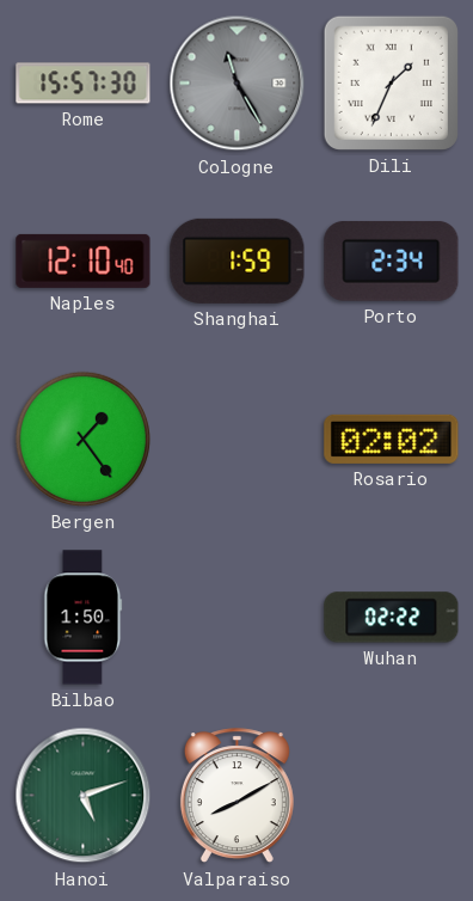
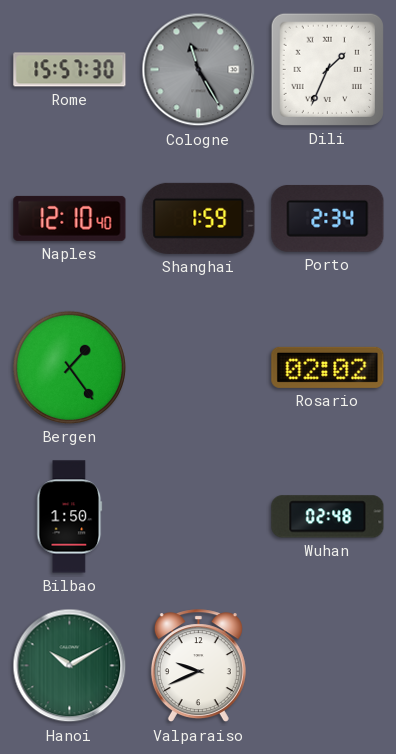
Wuhan: 02:22 -> 02:48
Hanoi: 5:12 -> 10:10
Valparaiso: 8:10 -> 9:41
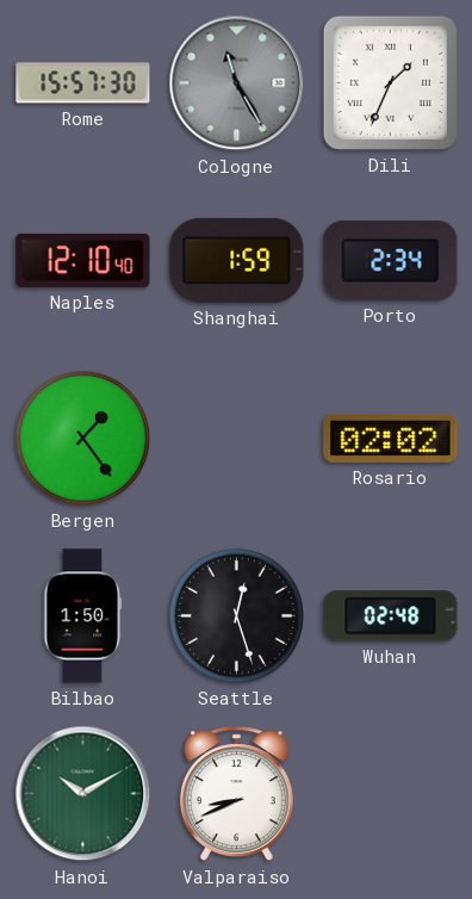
Seattle: none -> 12:27
Valparaiso: 9:41 -> 8:41
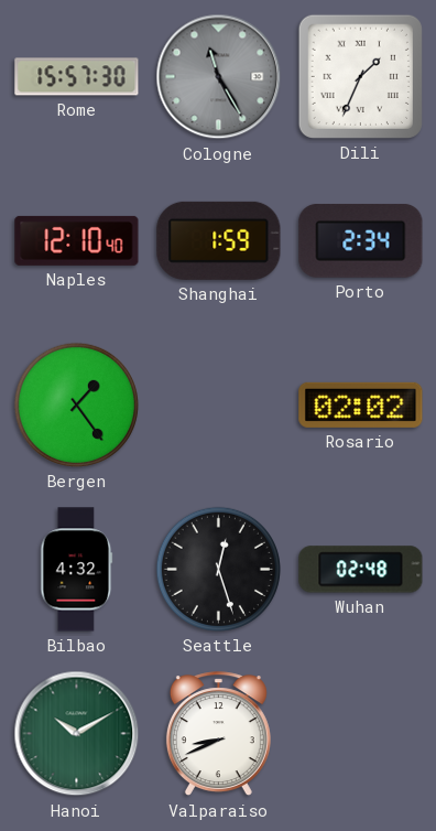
Bilbao: 1:50 -> 4:32
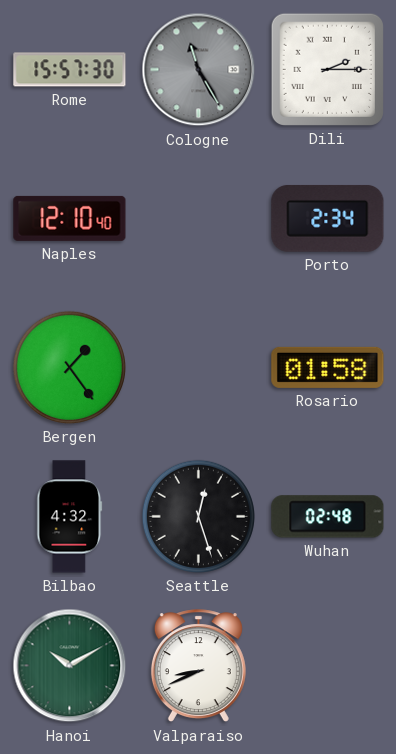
Dili: 1:34 -> 2:15
Shanghai: 1:59 -> none
Rosario: 02:02 -> 01:58
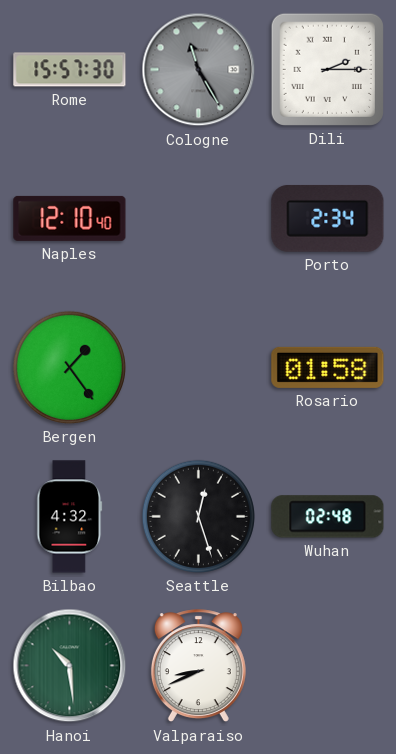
Hanoi: 10:10 -> 10:29
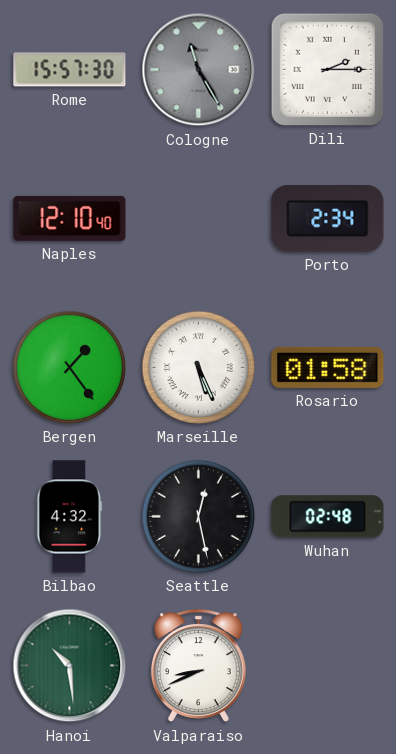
Marseille: none -> 5:26
Seattle: 12:27 -> 12:28
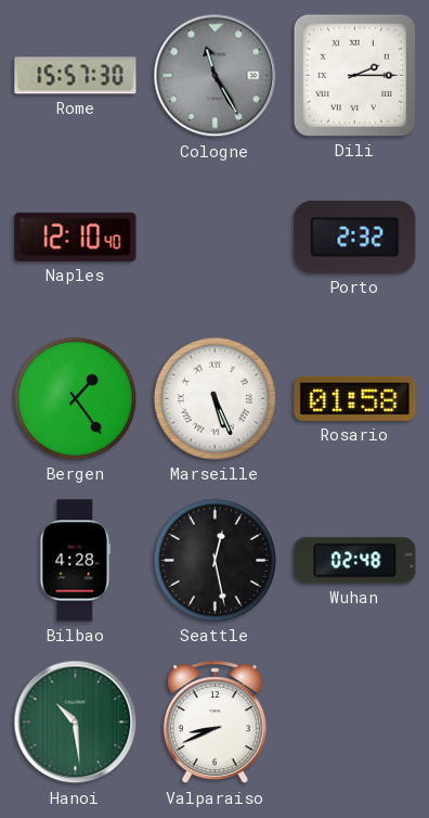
Porto: 2:34 -> 2:32
Bilbao: 4:32 -> 4:28
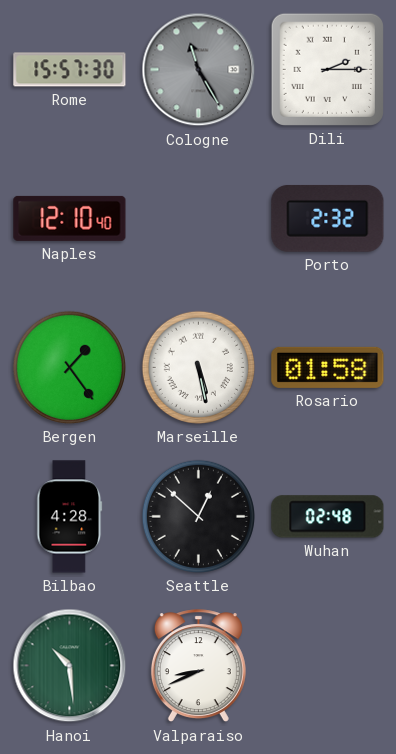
Marseille: 5:26 -> 5:28
Seattle: 12:28 -> 12:52
